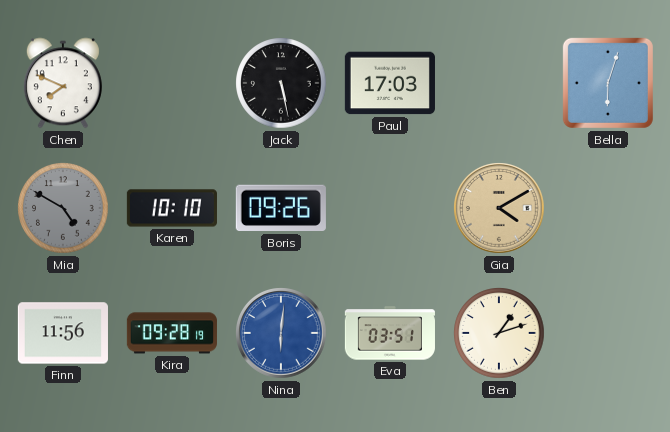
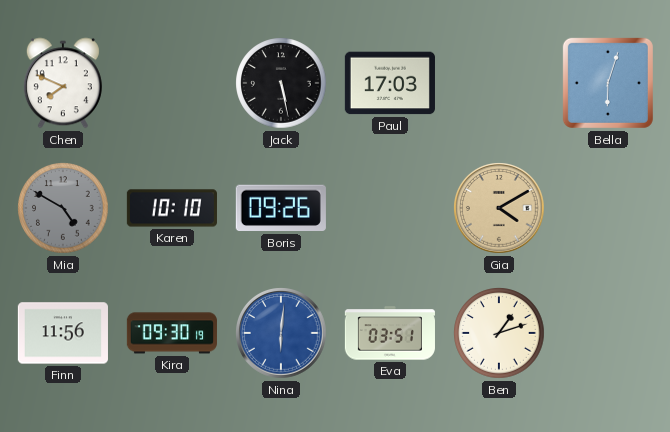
Kira: 09:28 -> 09:30
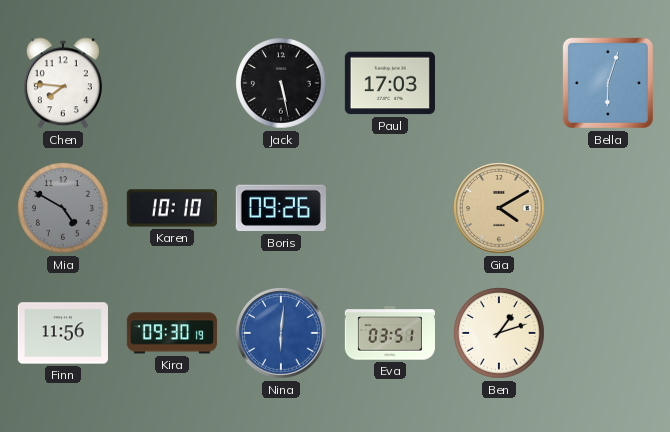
Chen: 7:49 -> 7:46
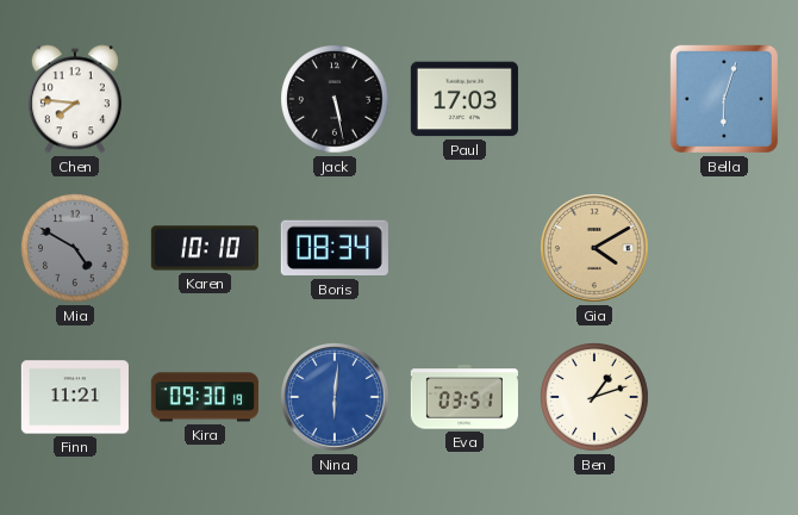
Boris: 09:26 -> 08:34
Finn: 11:56 -> 11:21
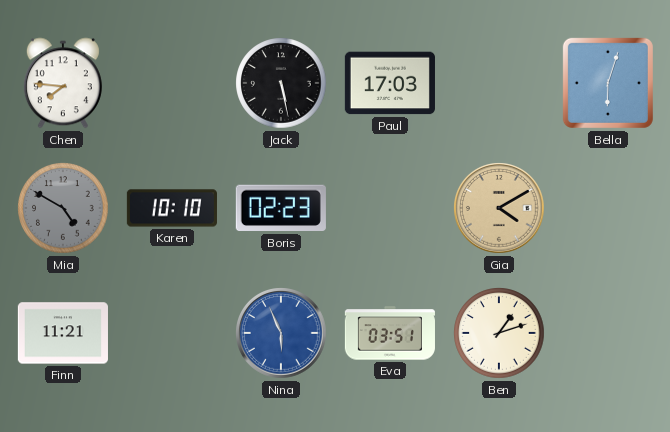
Boris: 08:34 -> 02:23
Kira: 09:30 -> none
Nina: 6:01 -> 5:56
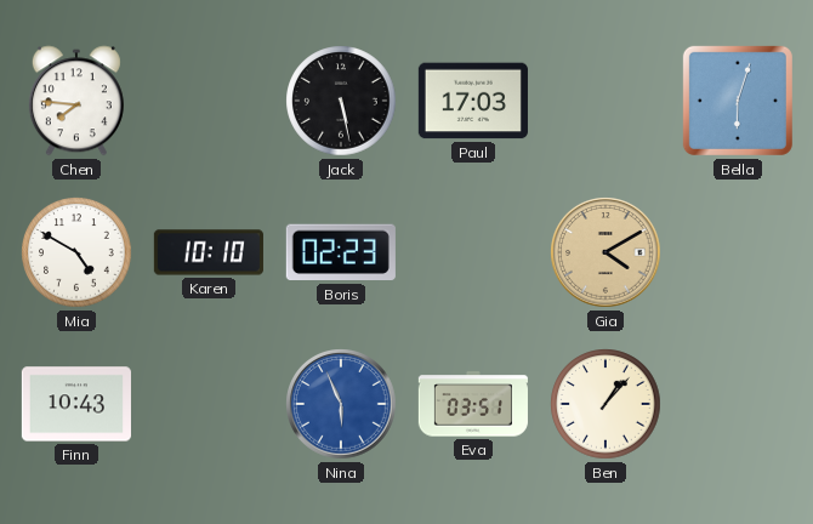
Mia dial: grey -> white
Finn: 11:21 -> 10:43
Ben: 1:12 -> 1:07
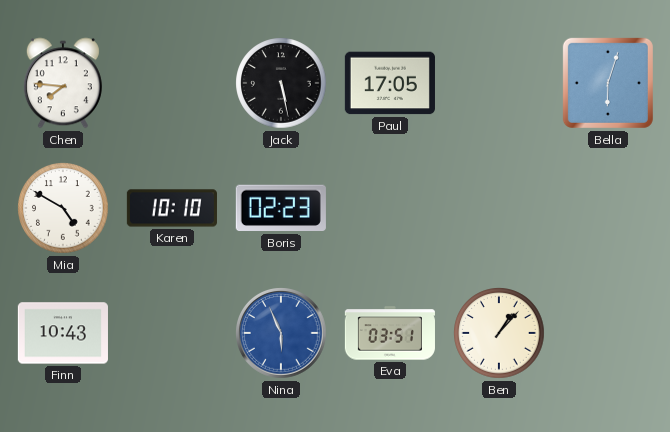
Paul: 17:03 -> 17:05
Gia: 4:10 -> none
